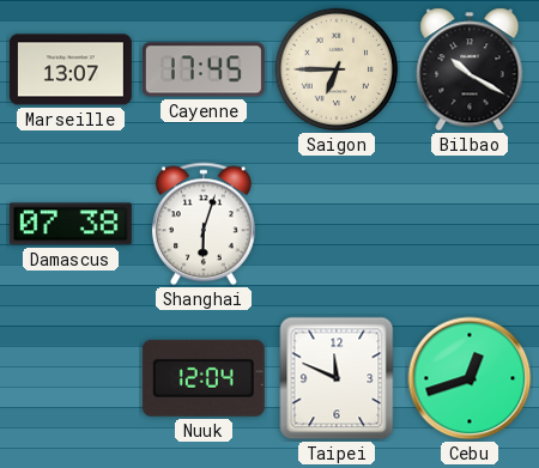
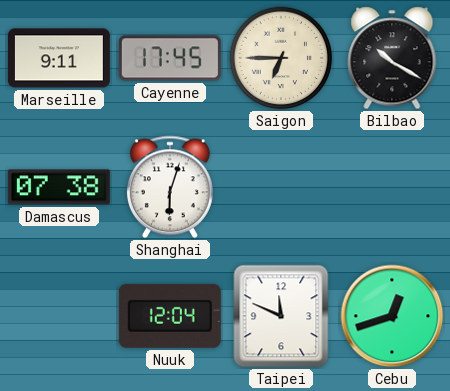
Marseille: 13:07 -> 9:11
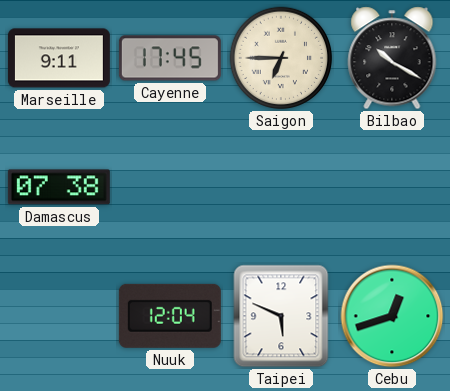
Shanghai: 6:03 -> none
Taipei: 11:49 -> 5:49
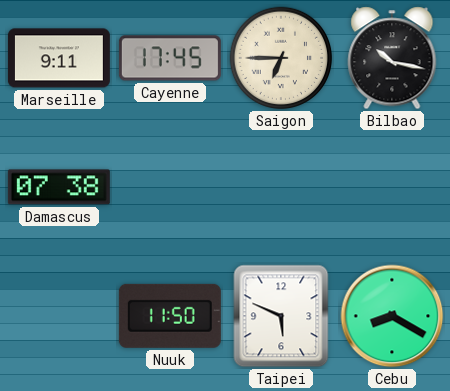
Bilbao: 10:20 -> 10:17
Nuuk: 12:04 -> 11:50
Cebu: 12:42 -> 8:20
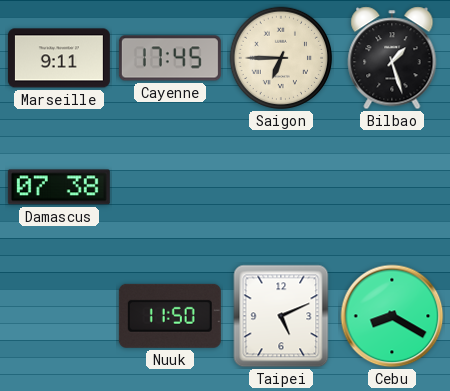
Bilbao: 10:17 -> 1:27
Taipei: 5:49 -> 5:11
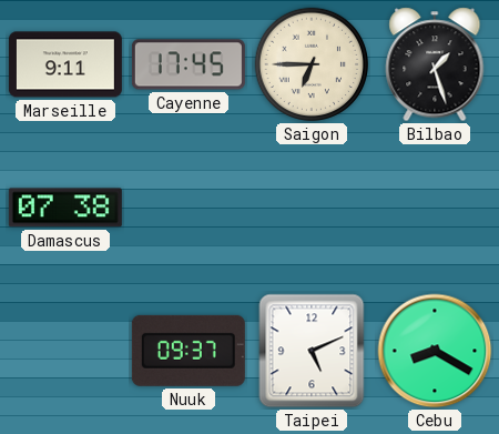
Nuuk: 11:50 -> 09:37
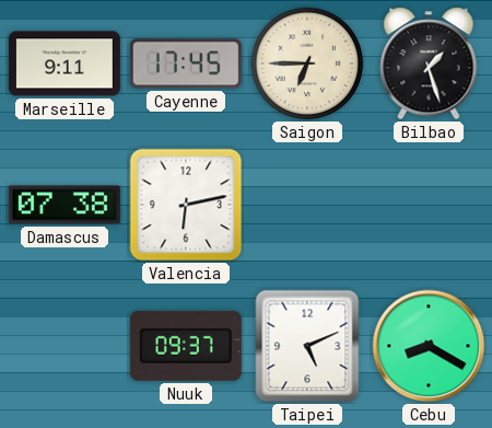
Valencia: none -> 6:13
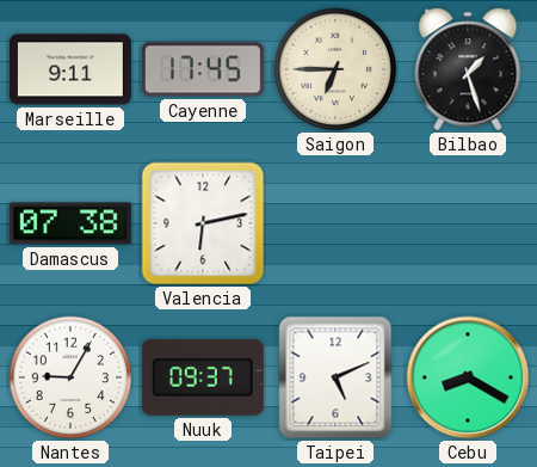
Nantes: none -> 9:05
